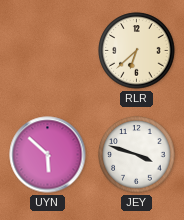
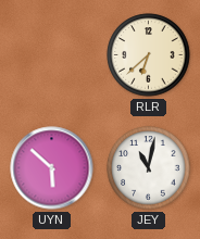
JEY: 3:48 -> 11:02
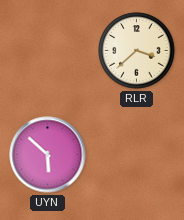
RLR: 6:38 -> 3:38
JEY: 11:02 -> none
